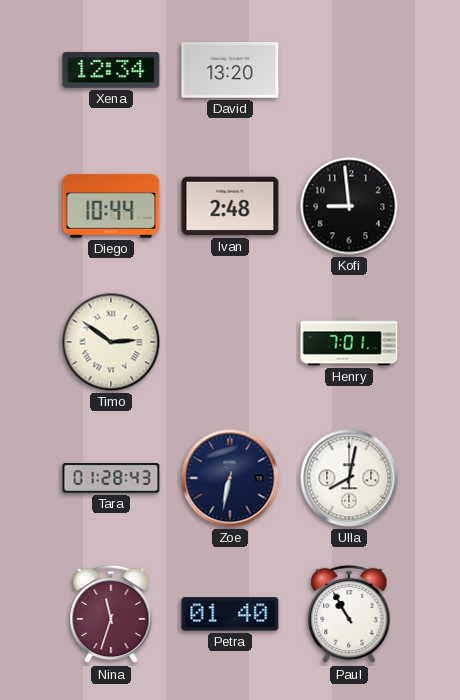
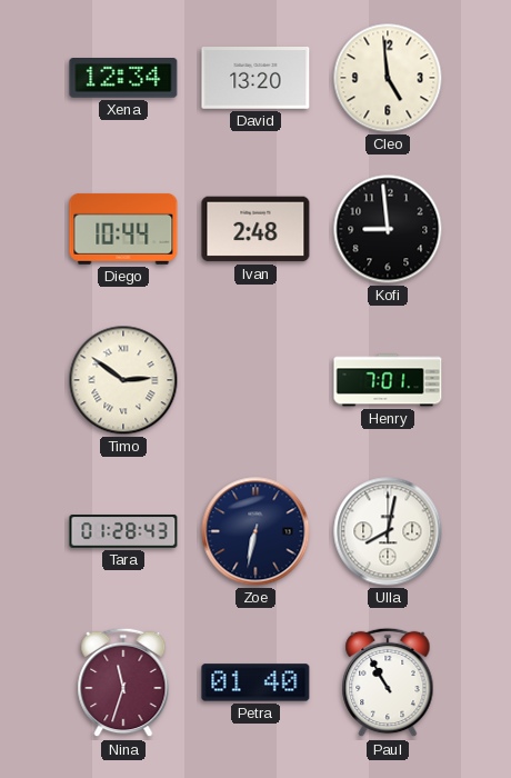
Cleo: none -> 4:59
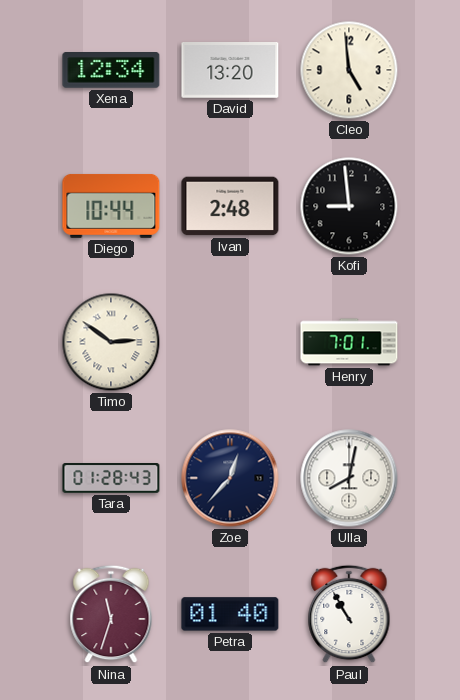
Zoe: 6:32 -> 12:37
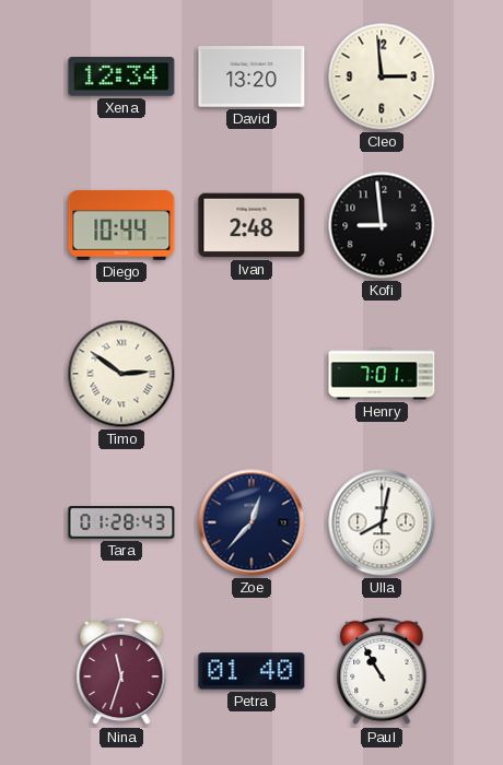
Cleo: 4:59 -> 2:59
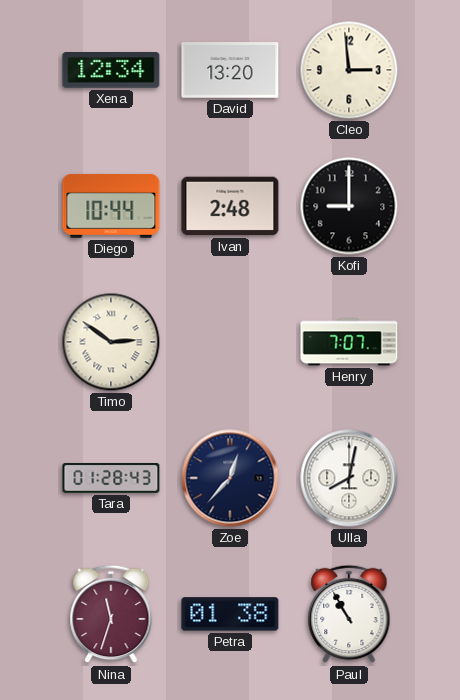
Kofi: 8:59 -> 9:00
Henry: 7:01 -> 7:07
Petra: 01:40 -> 01:38
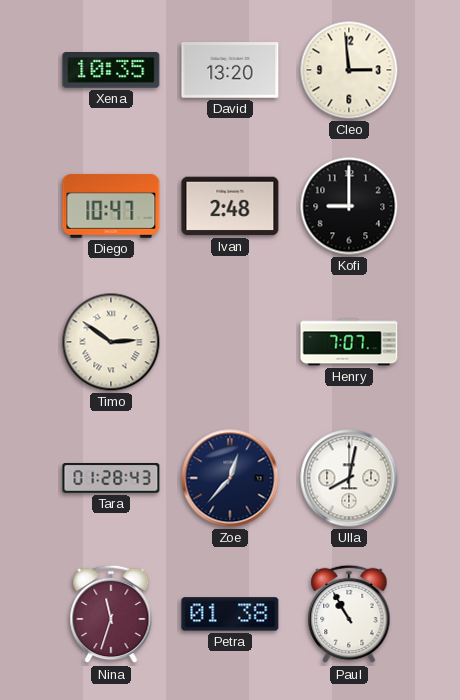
Xena: 12:34 -> 10:35
Diego: 10:44 -> 10:47
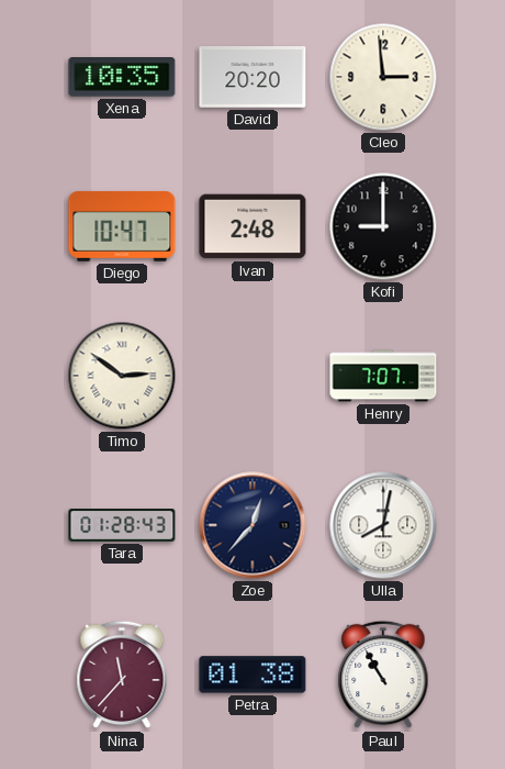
David: 13:20 -> 20:20
Nina: 11:33 -> 11:37
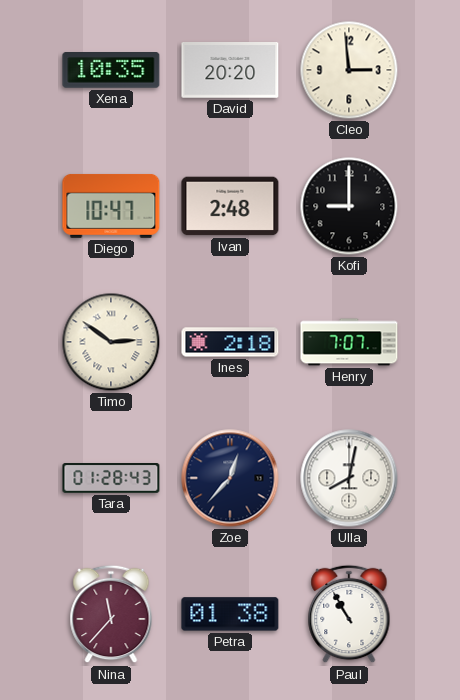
Ines: none -> 2:18
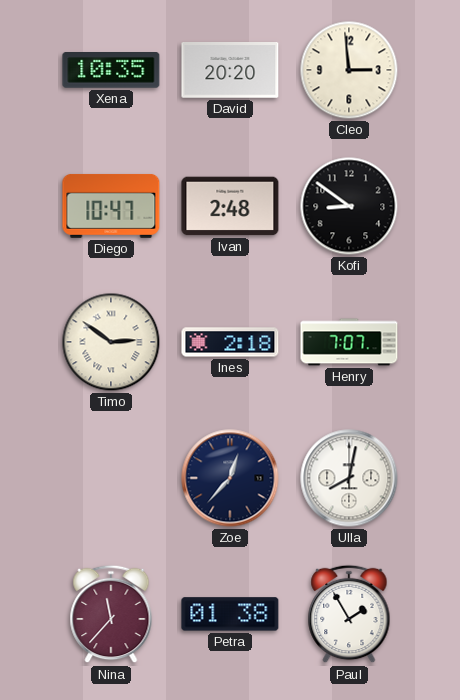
Kofi: 9:00 -> 8:51
Tara: 01:28 -> none
Paul: 10:55 -> 1:55
